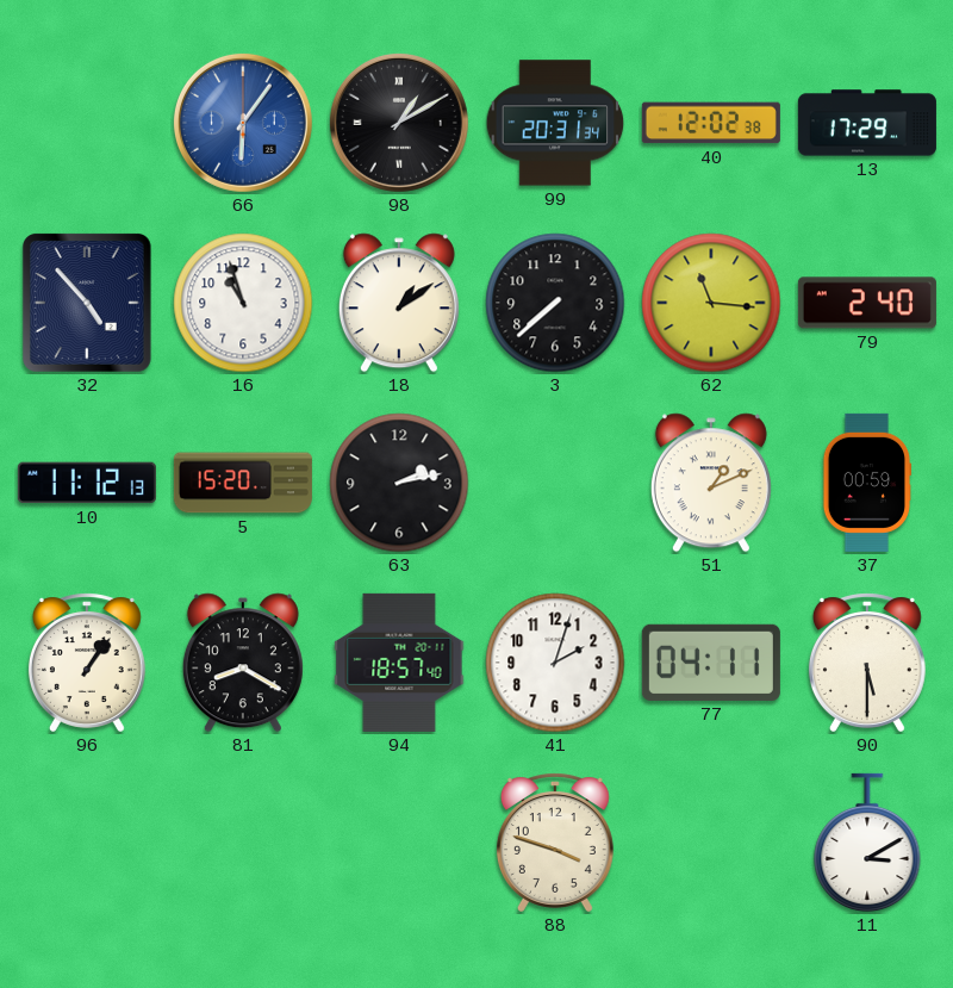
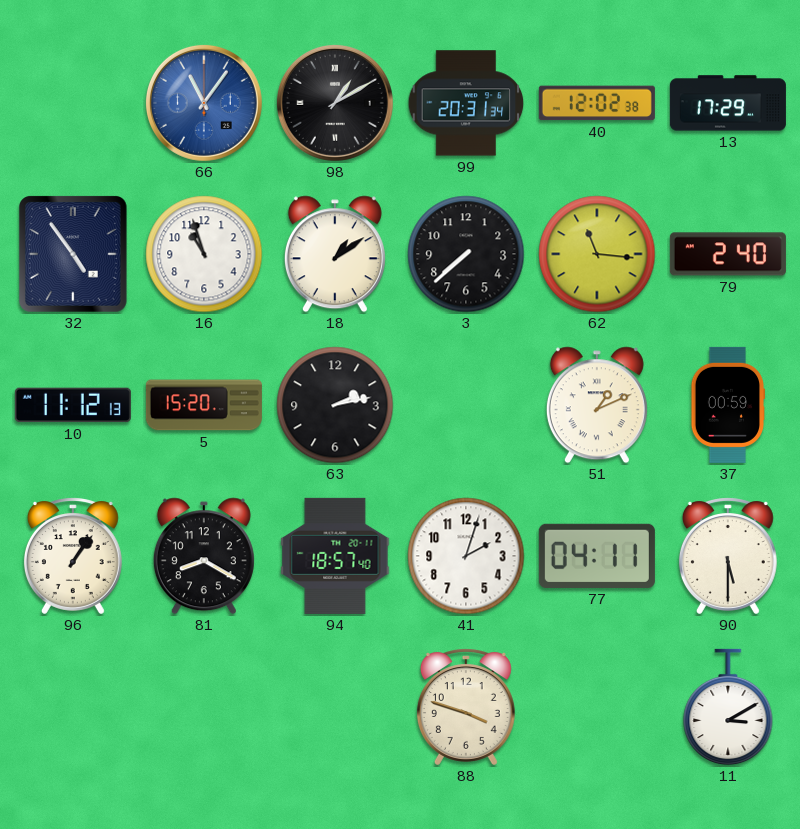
66: 6:06 -> 11:06
32: 4:53 -> 4:54
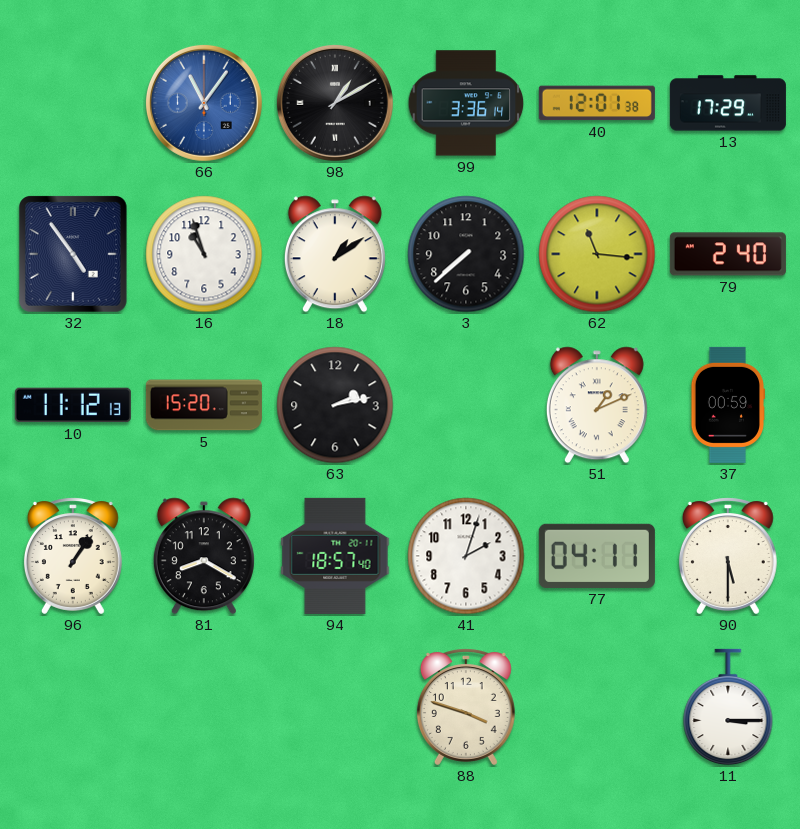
99: 20:31 -> 3:36
40: 12:02 -> 12:01
11: 3:10 -> 3:15
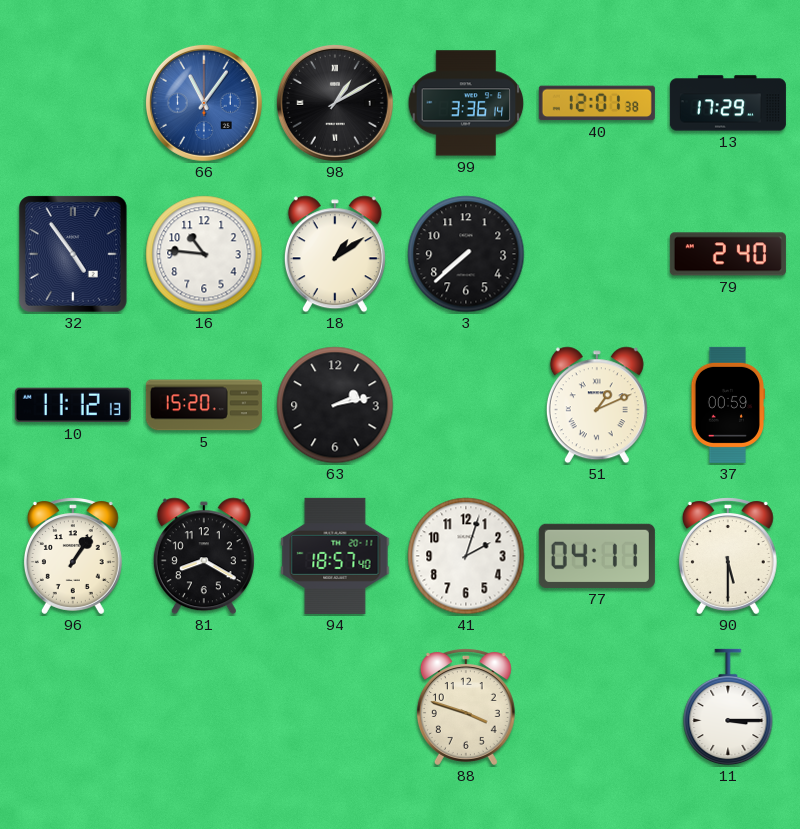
16: 10:57 -> 10:46
62: 11:16 -> none
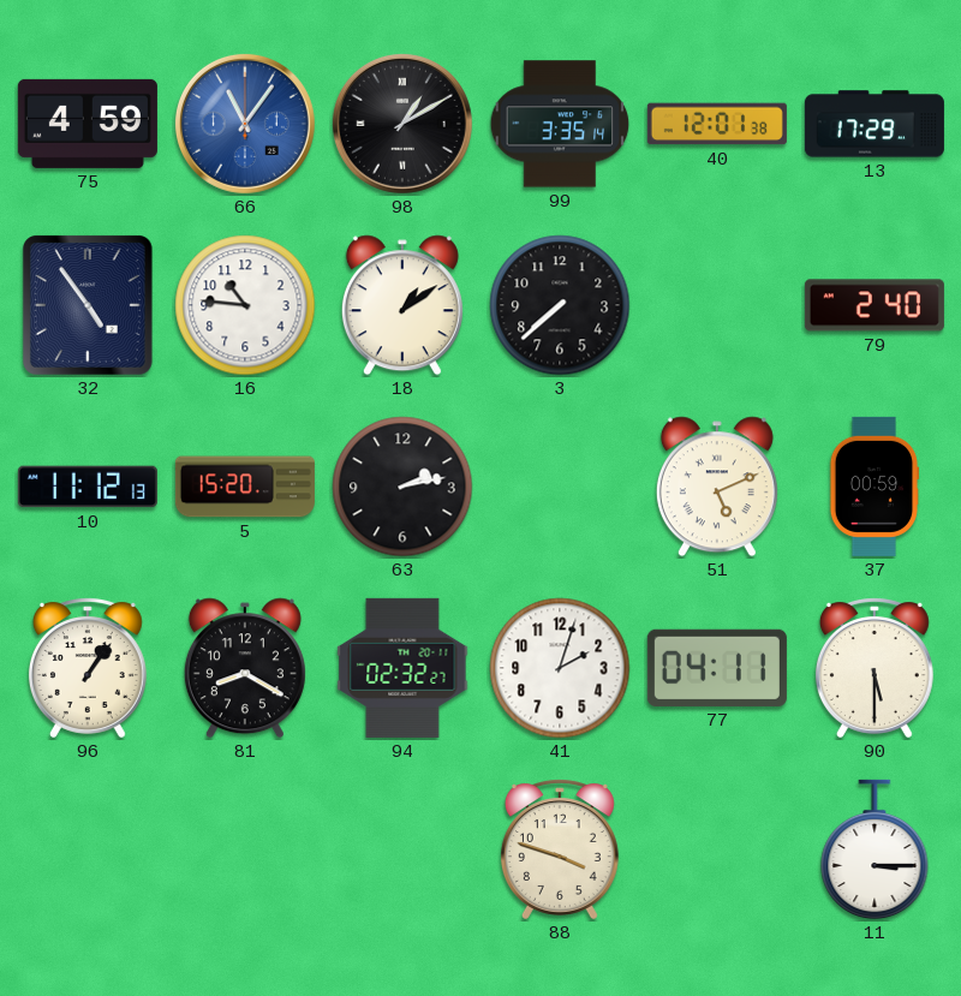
75: none -> 4:59
99: 3:36 -> 3:35
51: 1:11 -> 5:11
94: 18:57 -> 02:32
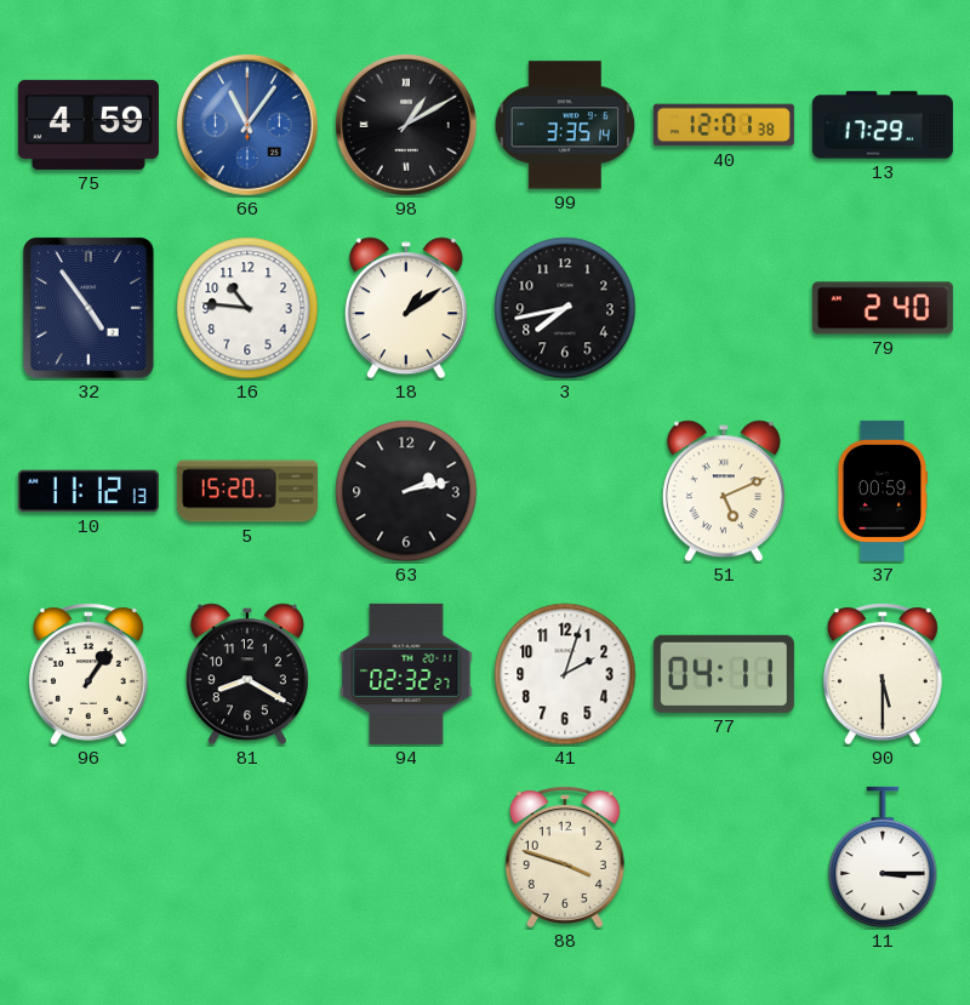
3: 7:38 -> 7:43
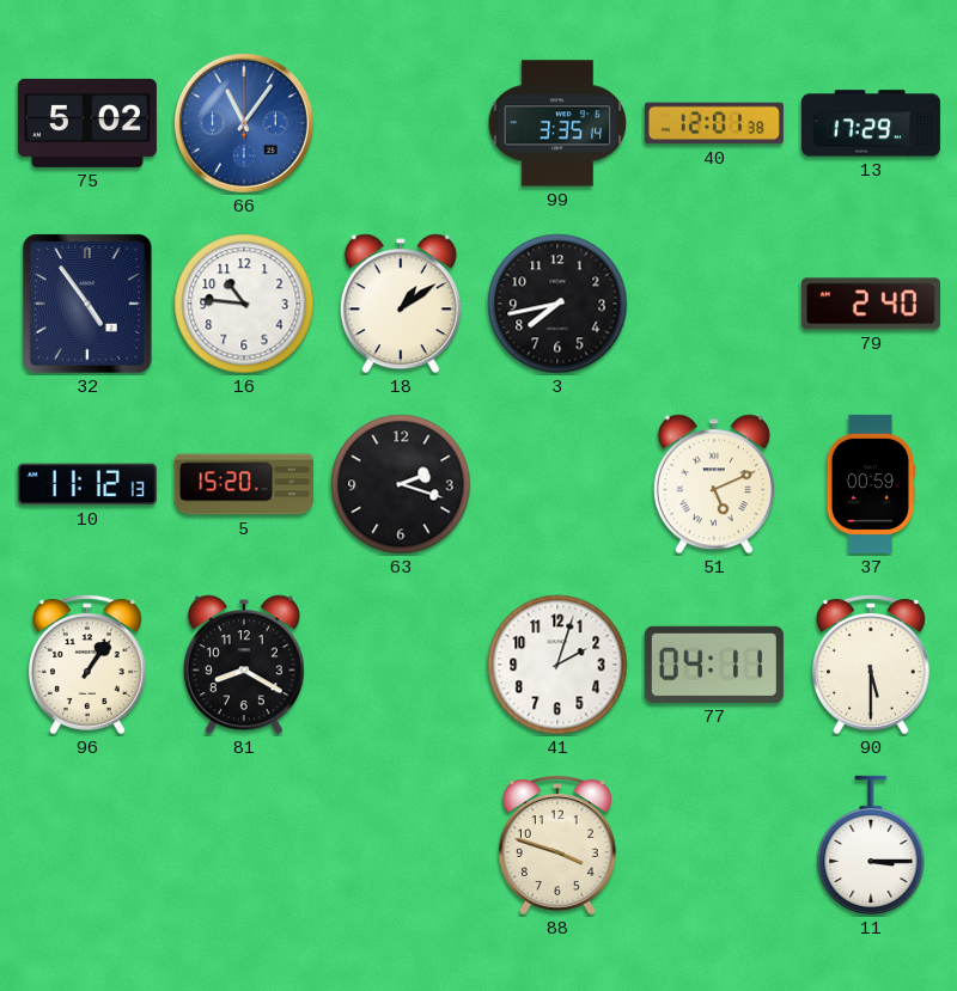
75: 4:59 -> 5:02
98: 1:10 -> none
63: 2:13 -> 2:18
94: 02:32 -> none
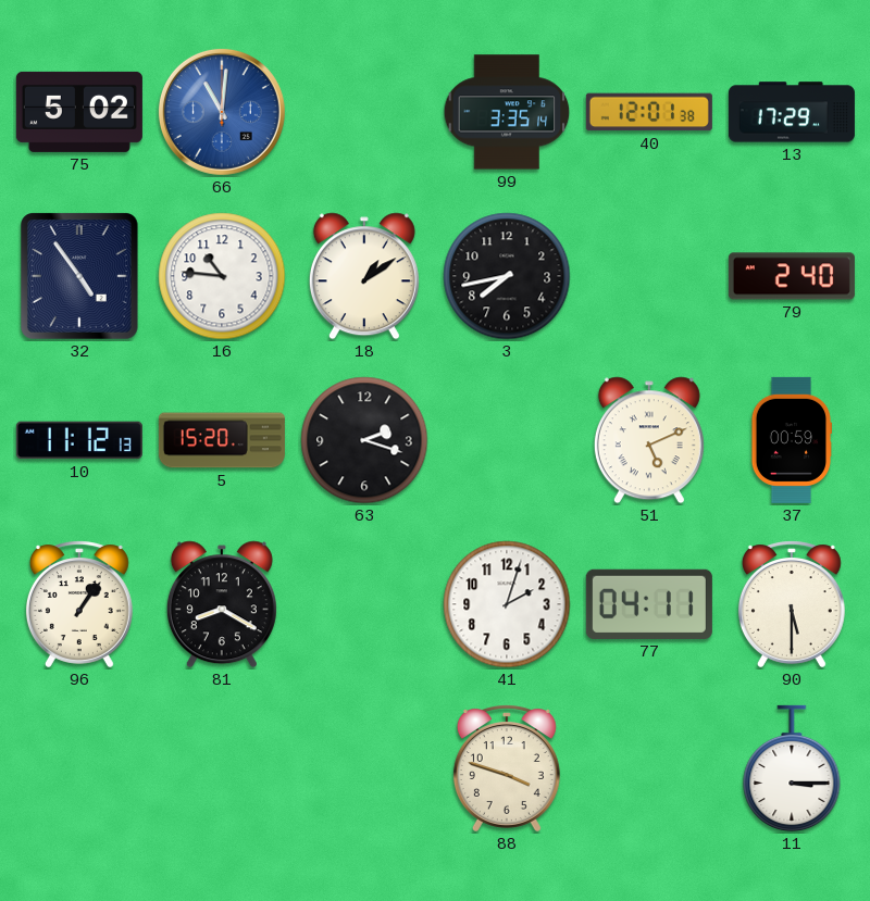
66: 11:06 -> 11:01
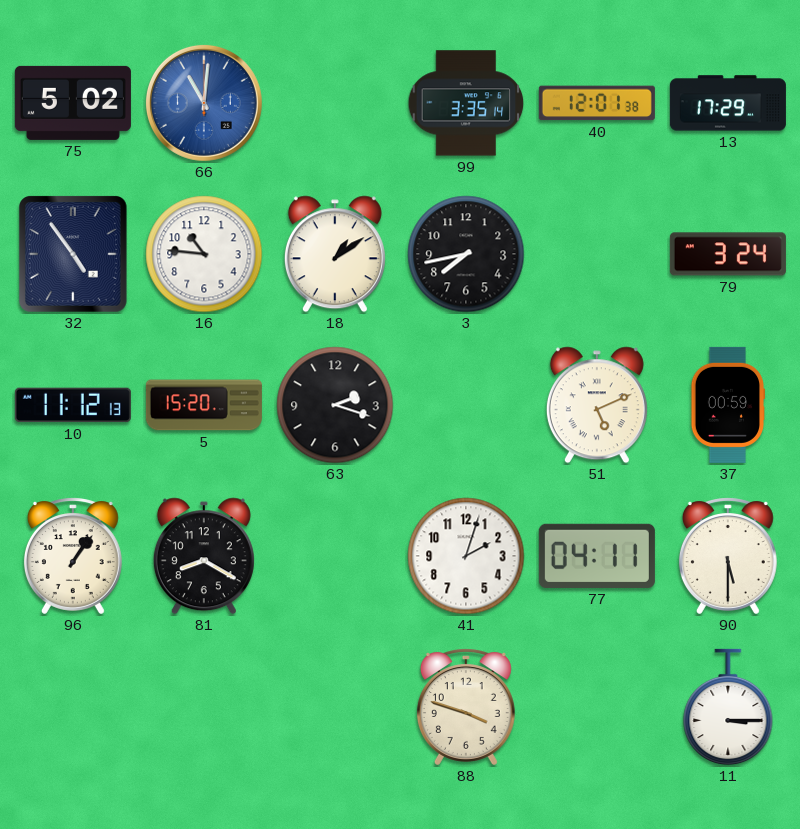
79: 2:40 -> 3:24
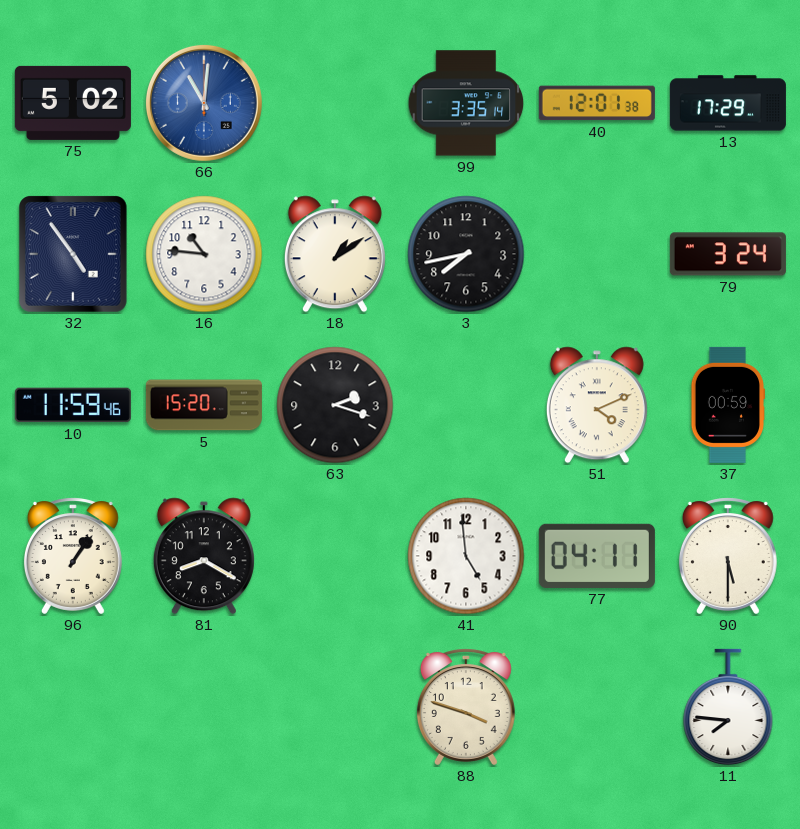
10: 11:12 -> 11:59
51: 5:11 -> 4:11
41: 2:03 -> 4:59
11: 3:15 -> 7:46
